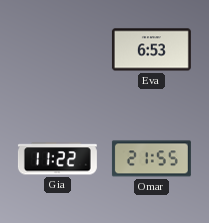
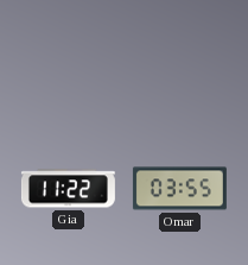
Eva: 6:53 -> none
Omar: 21:55 -> 03:55
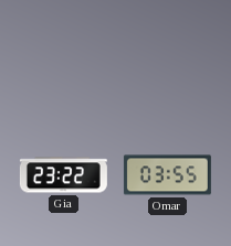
Gia: 11:22 -> 23:22
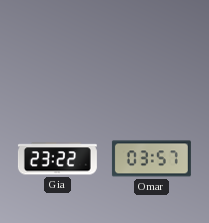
Omar: 03:55 -> 03:57
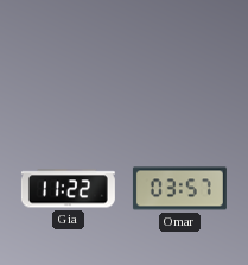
Gia: 23:22 -> 11:22
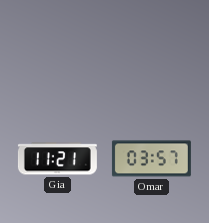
Gia: 11:22 -> 11:21
